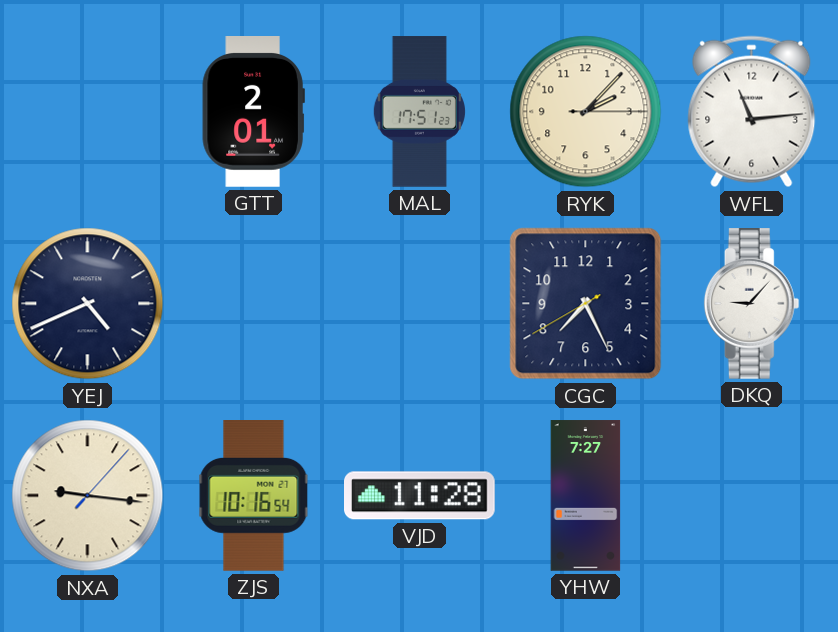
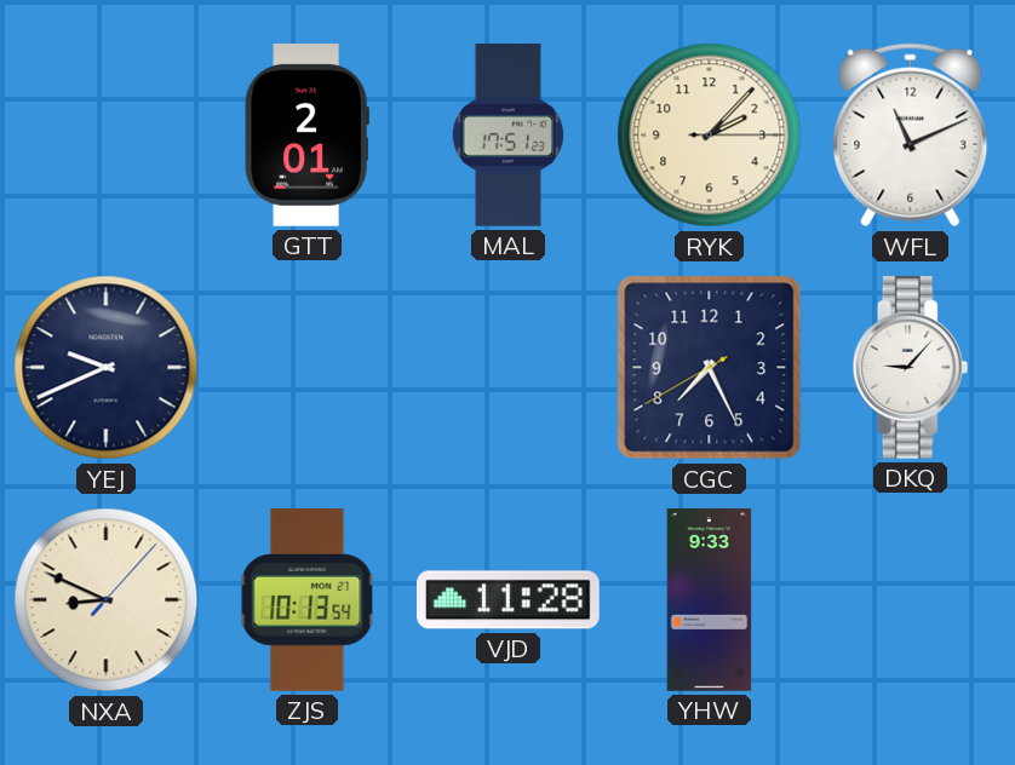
WFL: 11:14 -> 11:11
YEJ: 4:41 -> 9:41
NXA: 9:16 -> 8:49
ZJS: 10:16 -> 10:13
YHW: 7:27 -> 9:33
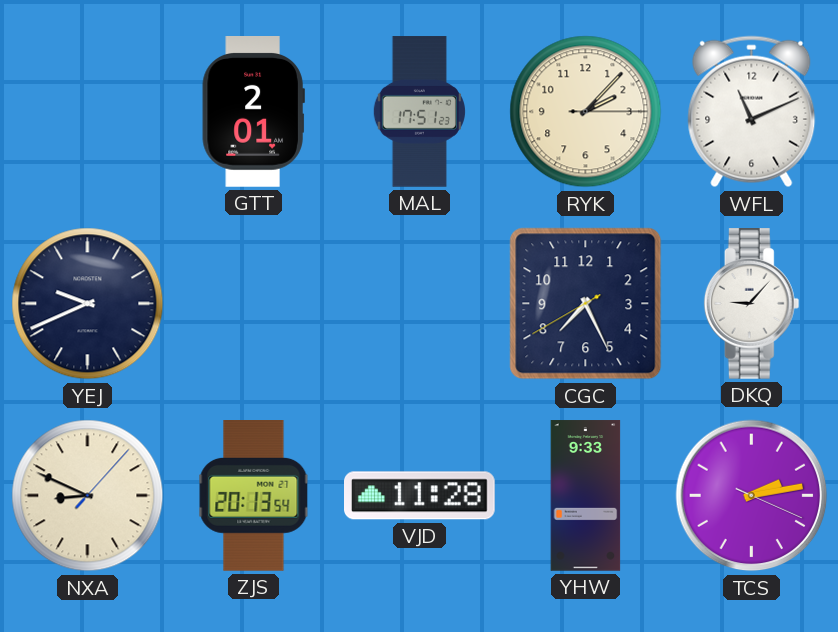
ZJS: 10:13 -> 20:13
TCS: none -> 2:13
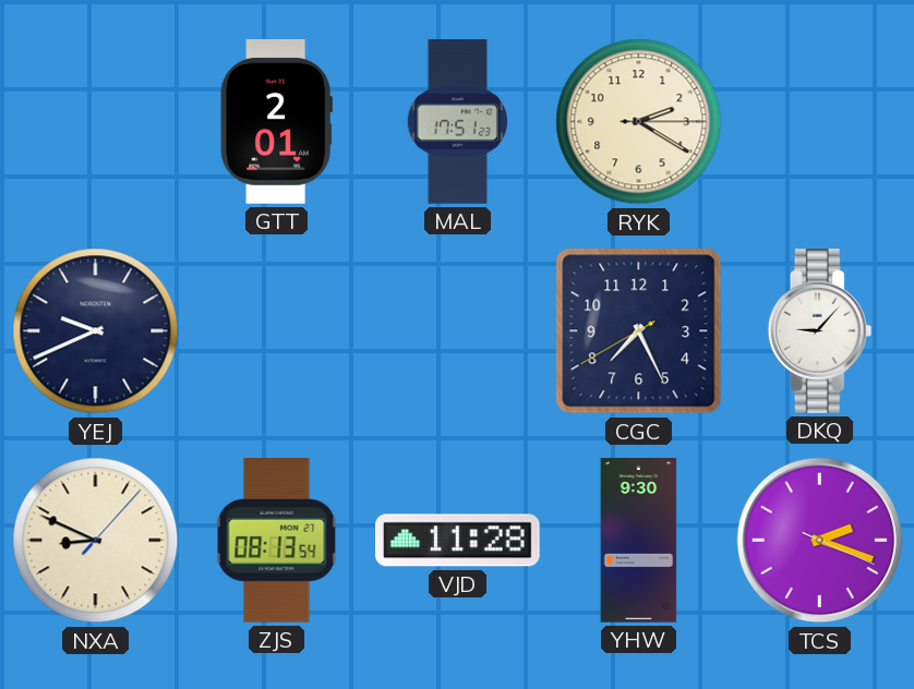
RYK: 2:07 -> 2:20
WFL: 11:11 -> none
ZJS: 20:13 -> 08:13
YHW: 9:33 -> 9:30
TCS: 2:13 -> 2:18
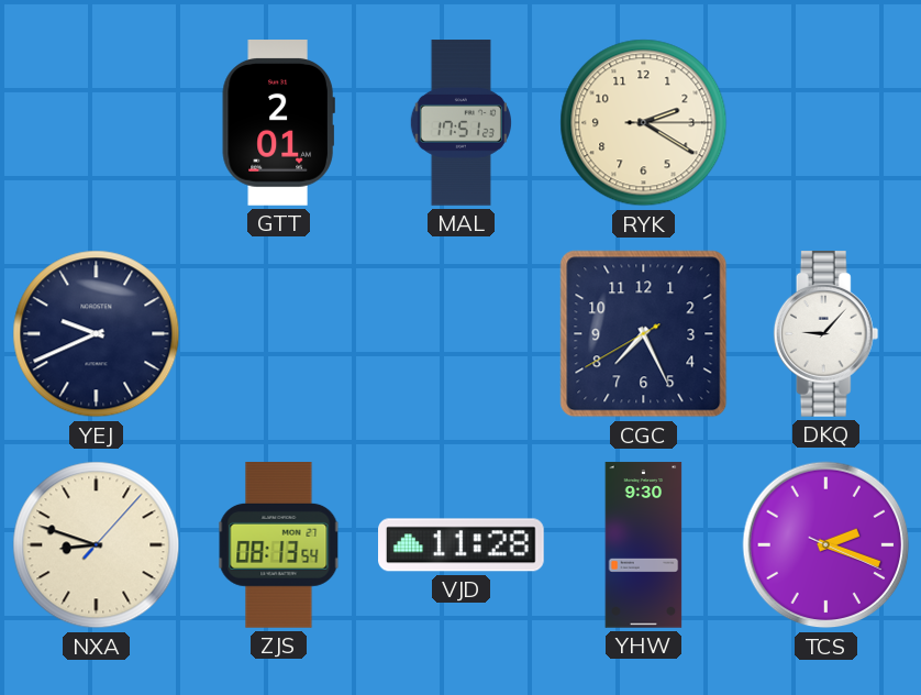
NXA: 8:49 -> 8:48
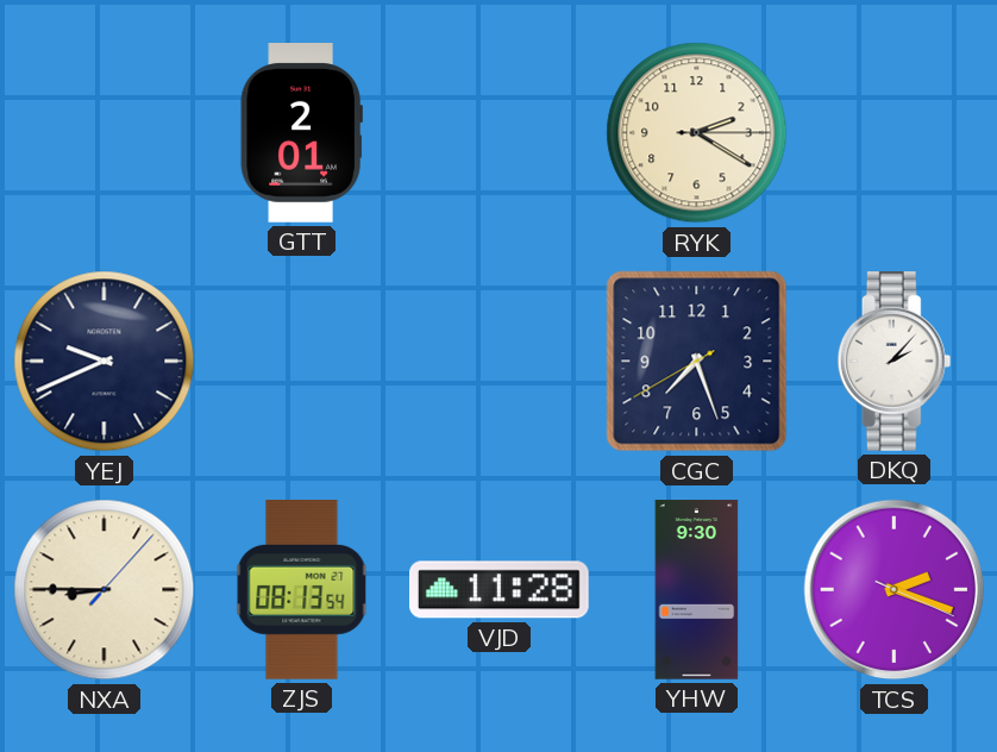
MAL: 17:51 -> none
CGC: 7:25 -> 7:26
DKQ: 9:07 -> 2:07
NXA: 8:48 -> 8:45
